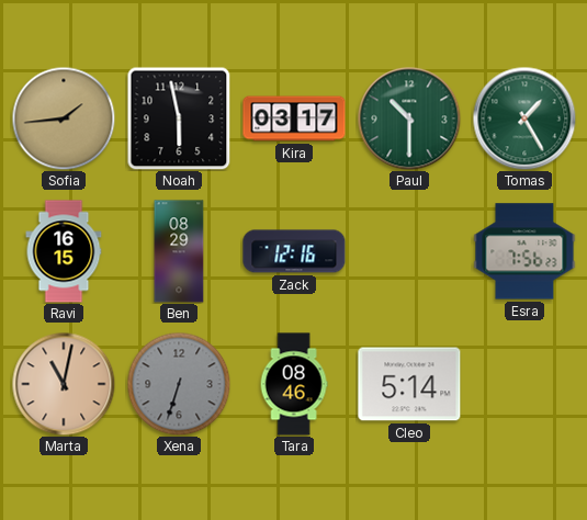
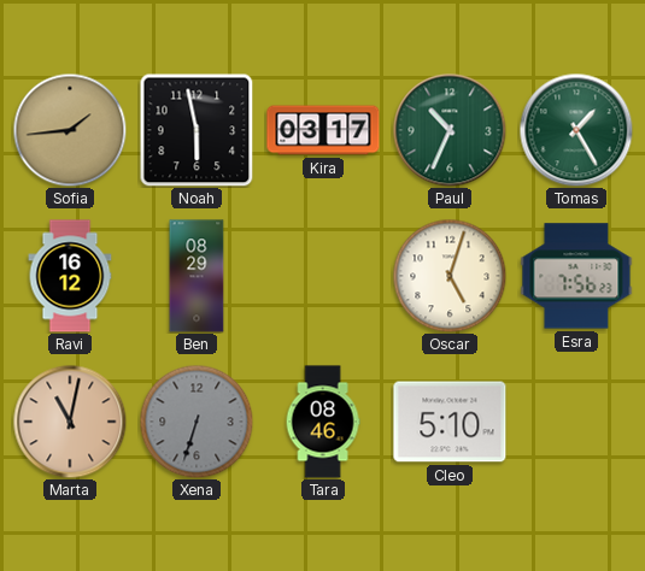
Paul: 10:30 -> 10:34
Ravi: 16:15 -> 16:12
Zack: 12:16 -> none
Oscar: none -> 5:03
Cleo: 5:14 -> 5:10
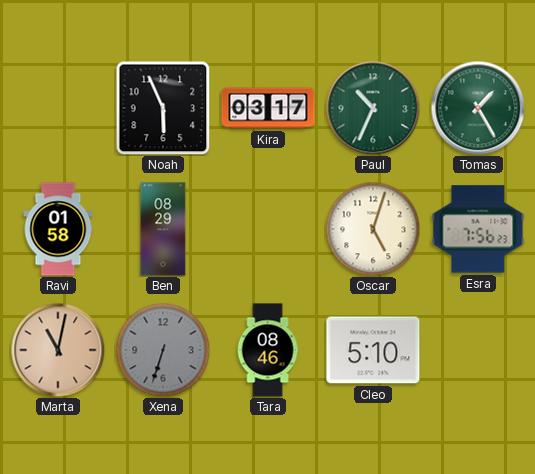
Sofia: 1:44 -> none
Noah: 5:58 -> 5:56
Ravi: 16:12 -> 01:58
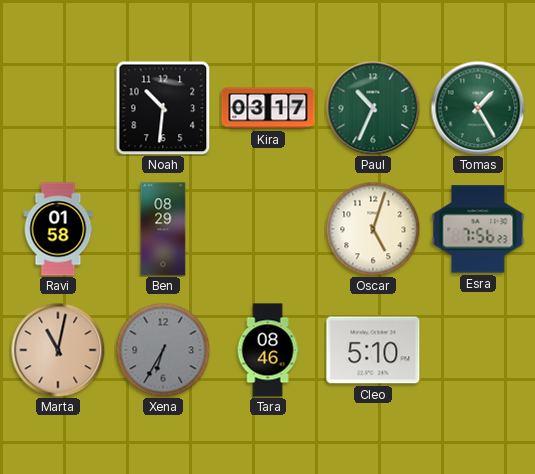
Noah: 5:56 -> 10:31
Xena: 6:33 -> 6:35
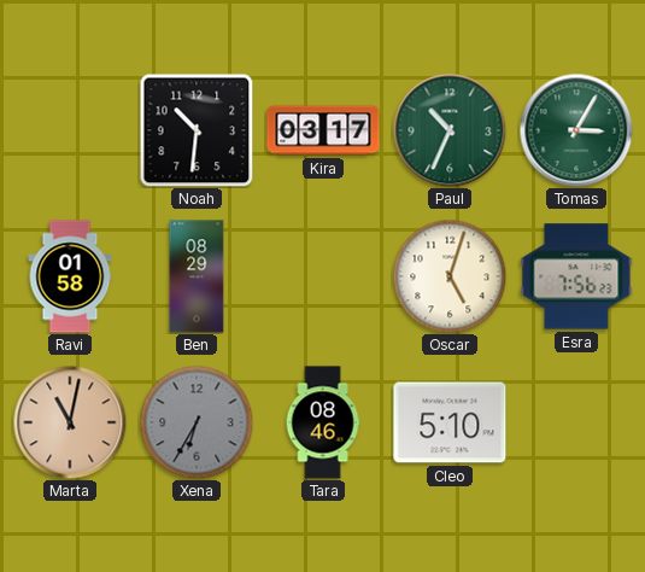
Tomas: 1:25 -> 3:05
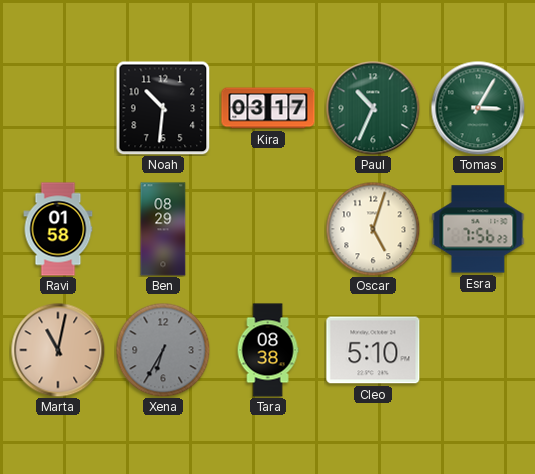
Tara: 08:46 -> 08:38
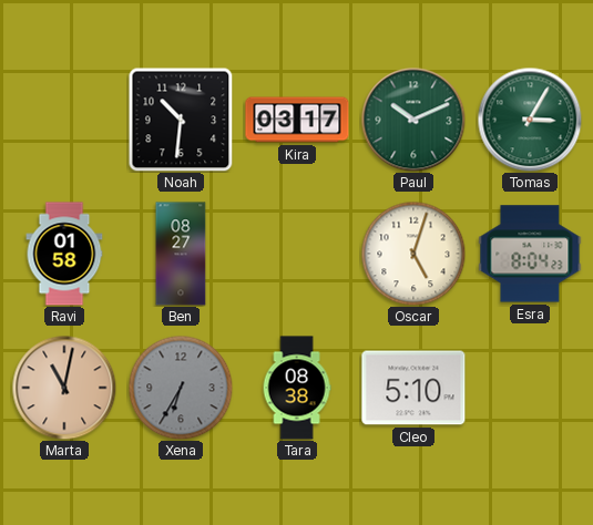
Paul: 10:34 -> 10:11
Ben: 08:29 -> 08:27
Esra: 7:56 -> 8:04
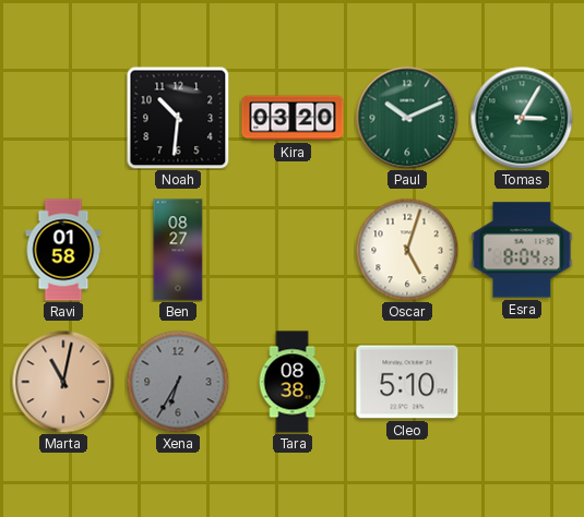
Kira: 03:17 -> 03:20
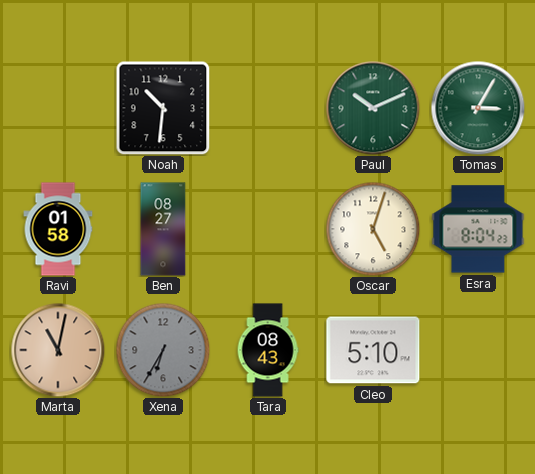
Kira: 03:20 -> none
Tara: 08:38 -> 08:43
